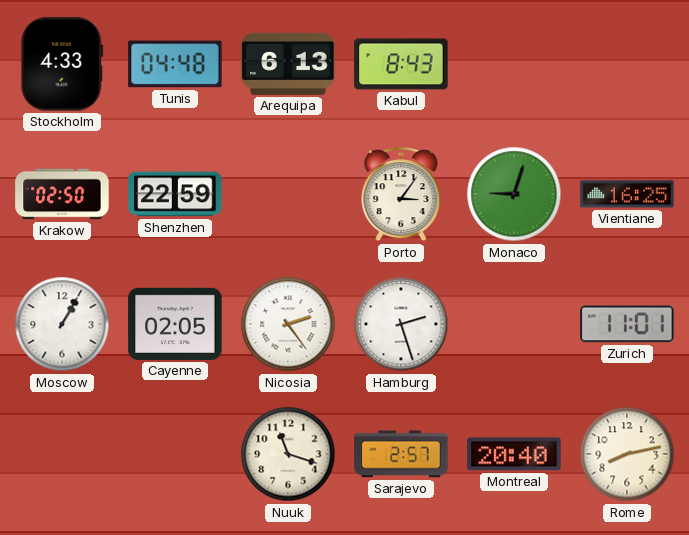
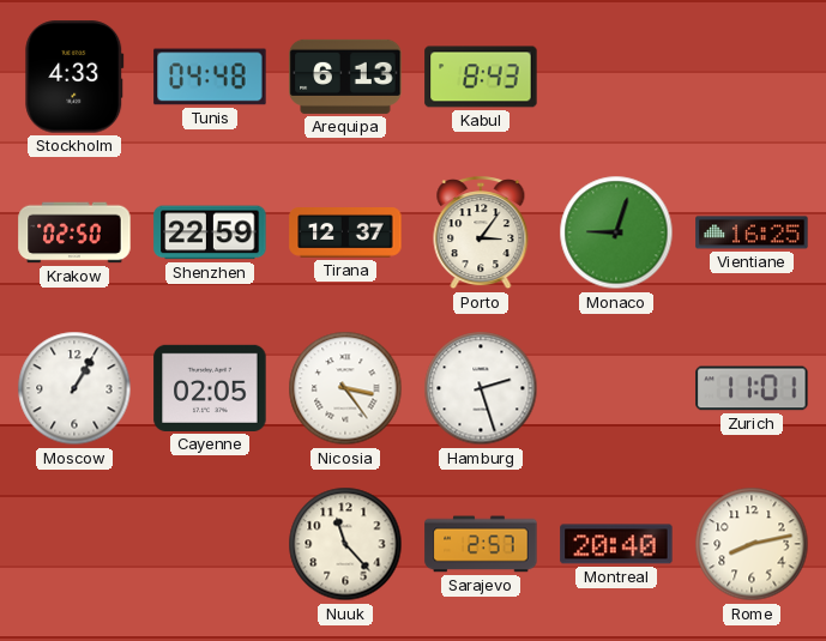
Tirana: none -> 12:37
Nicosia: 2:24 -> 3:24
Nuuk: 11:18 -> 11:23
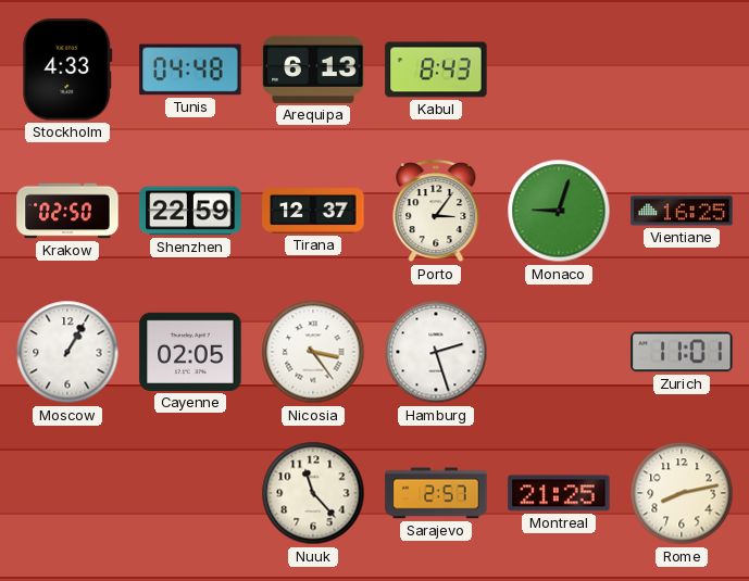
Montreal: 20:40 -> 21:25
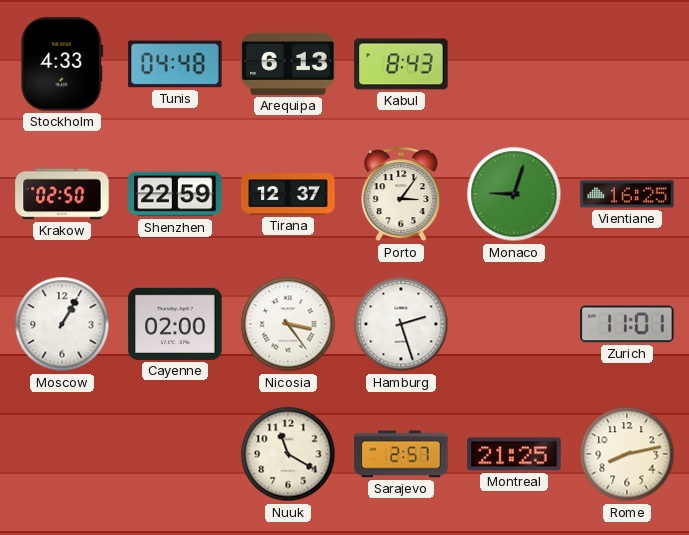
Cayenne: 02:05 -> 02:00
Nuuk: 11:23 -> 11:20
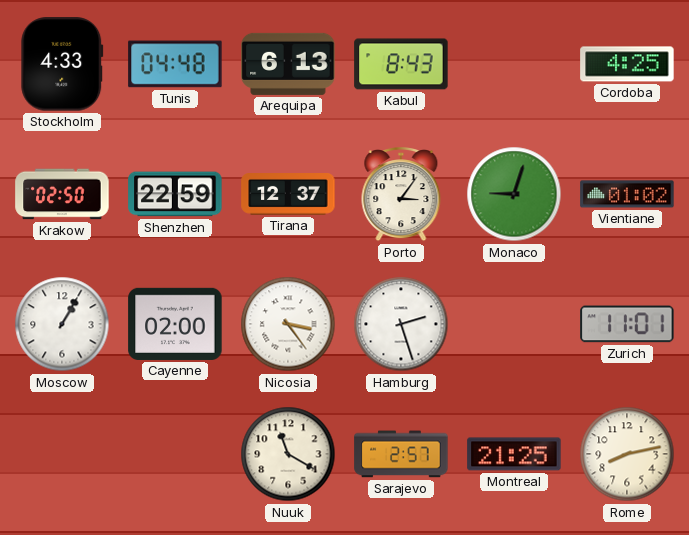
Cordoba: none -> 4:25
Vientiane: 16:25 -> 01:02
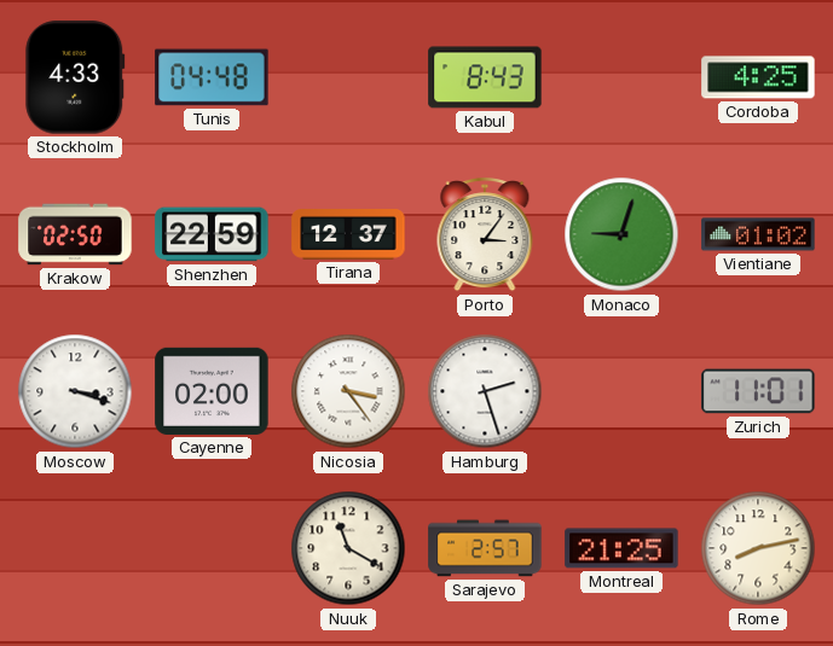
Arequipa: 6:13 -> none
Moscow: 1:05 -> 3:18
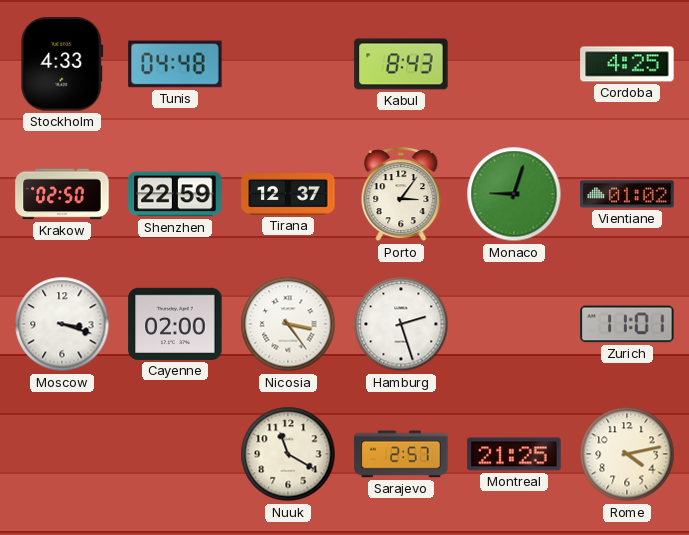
Rome: 8:13 -> 4:13
